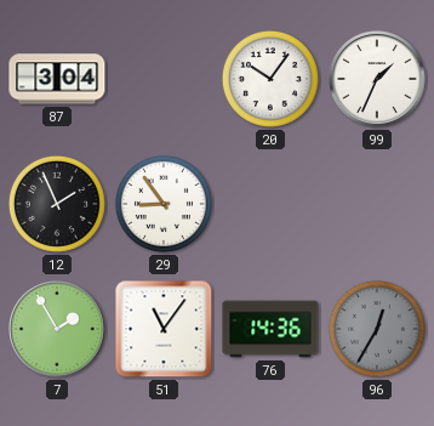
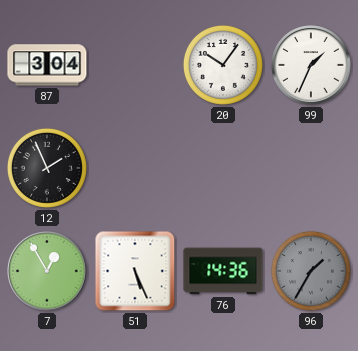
29: 8:54 -> none
7: 1:55 -> 12:55
51: 11:06 -> 5:26
96: 12:35 -> 1:35
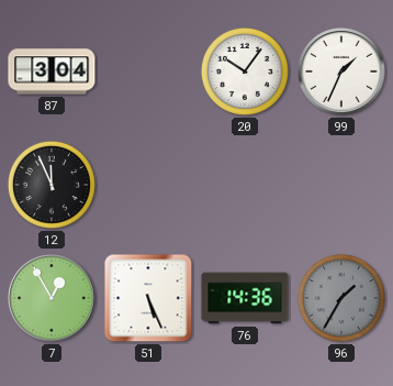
12: 1:56 -> 11:56
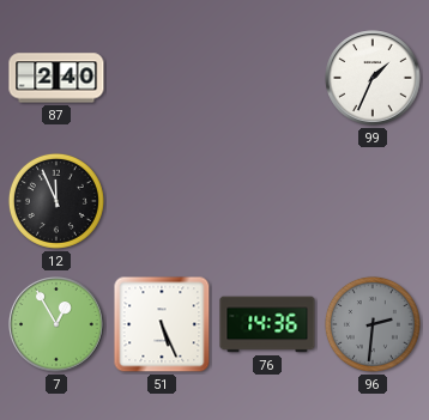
87: 3:04 -> 2:40
20: 10:06 -> none
96: 1:35 -> 2:31
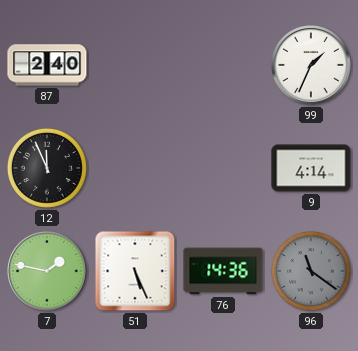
9: none -> 4:14
7: 12:55 -> 1:47
96: 2:31 -> 11:21
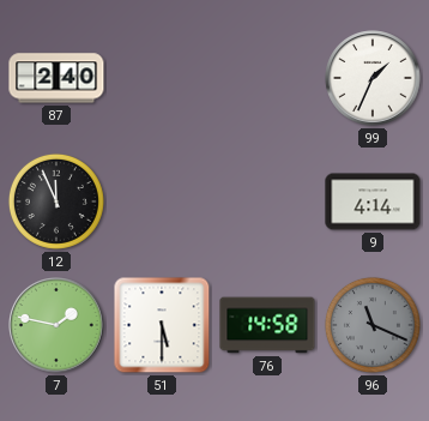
51: 5:26 -> 5:30
76: 14:36 -> 14:58
96: 11:21 -> 11:19
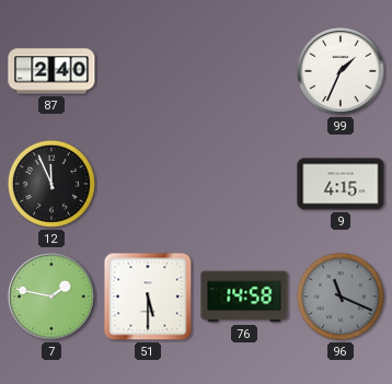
9: 4:14 -> 4:15
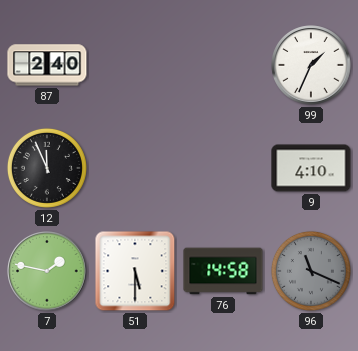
9: 4:15 -> 4:10
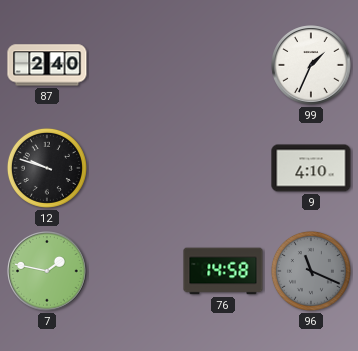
12: 11:56 -> 9:48
51: 5:30 -> none
